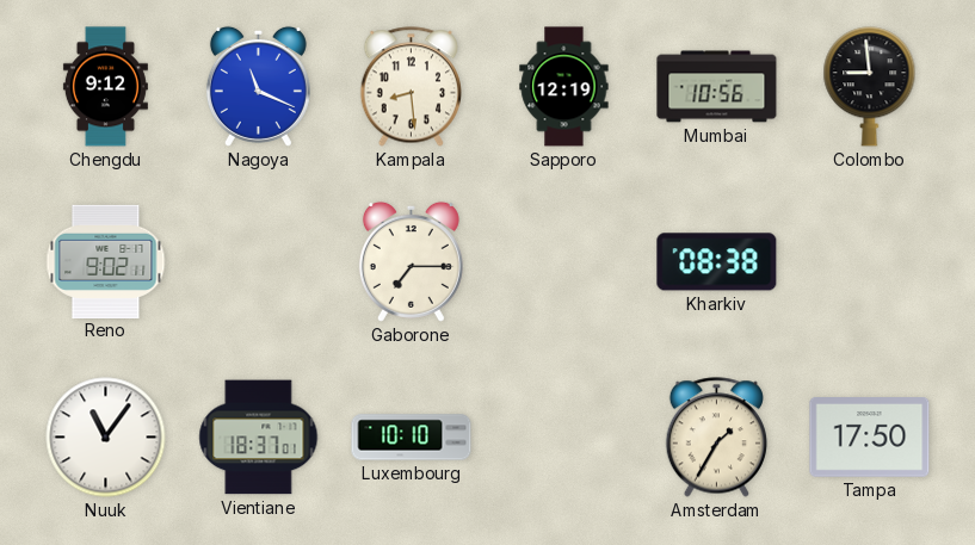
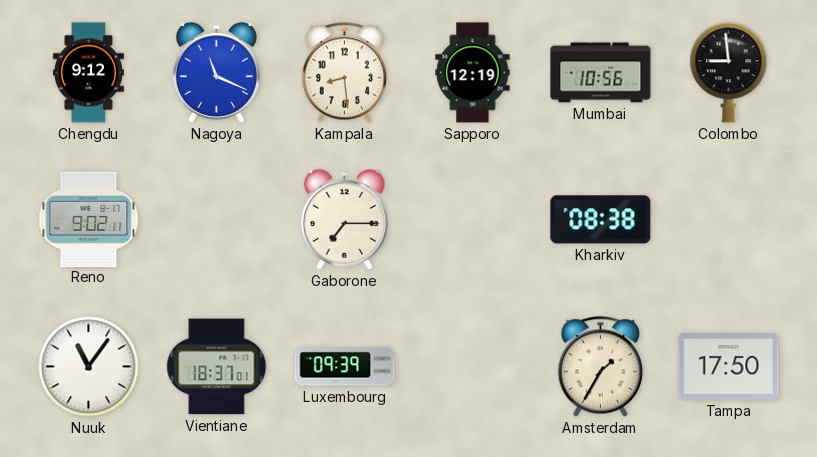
Luxembourg: 10:10 -> 09:39
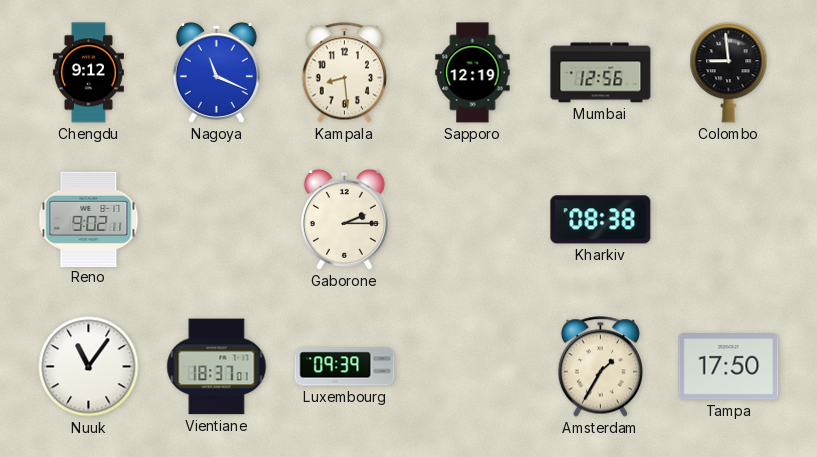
Mumbai: 10:56 -> 12:56
Gaborone: 7:15 -> 2:15
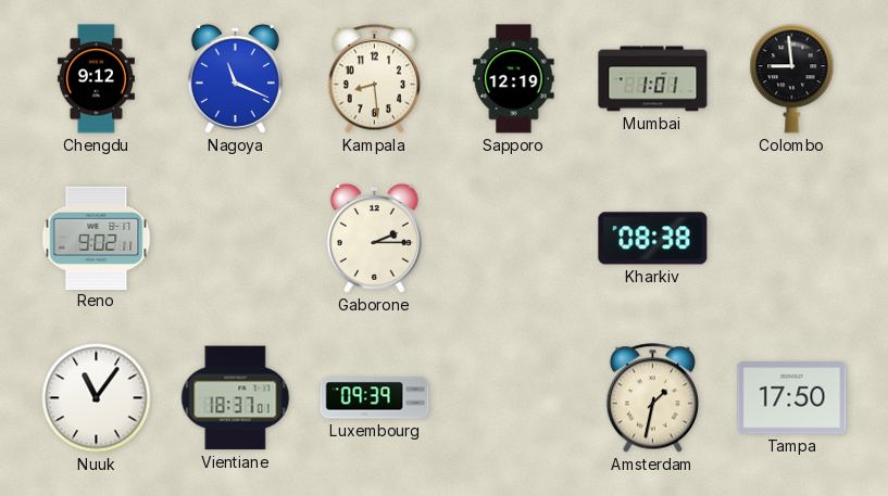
Mumbai: 12:56 -> 1:01
Amsterdam: 1:35 -> 1:32
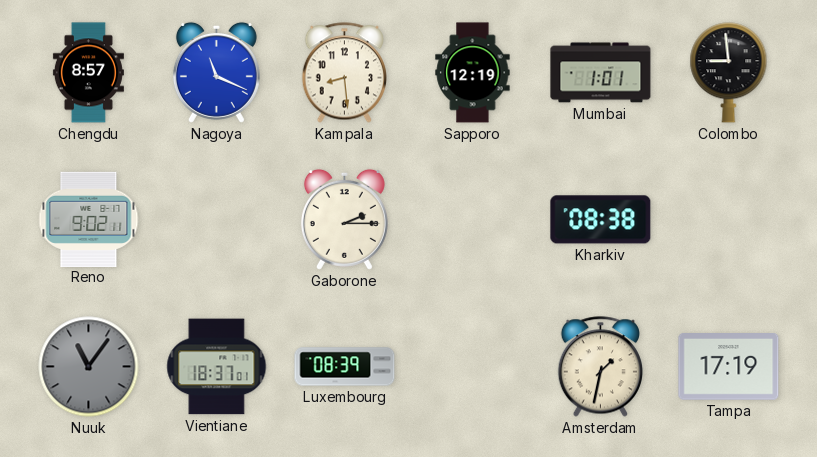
Chengdu: 9:12 -> 8:57
Nuuk dial: white -> grey
Luxembourg: 09:39 -> 08:39
Tampa: 17:50 -> 17:19
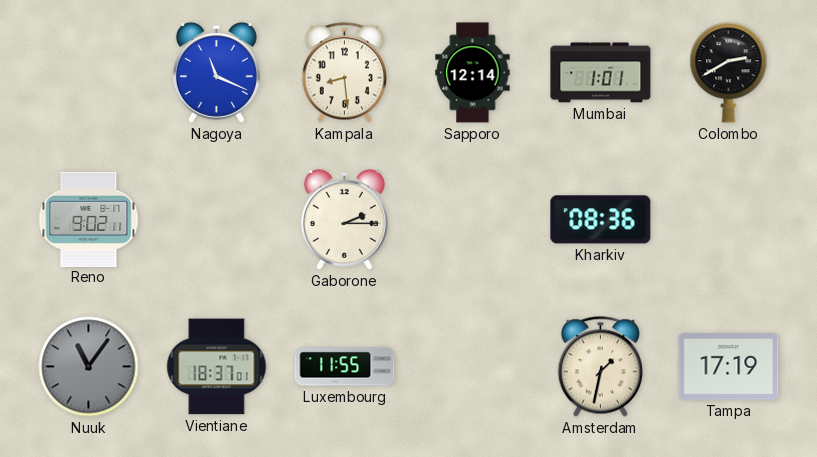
Chengdu: 8:57 -> none
Sapporo: 12:19 -> 12:14
Colombo: 8:59 -> 2:40
Kharkiv: 08:38 -> 08:36
Luxembourg: 08:39 -> 11:55
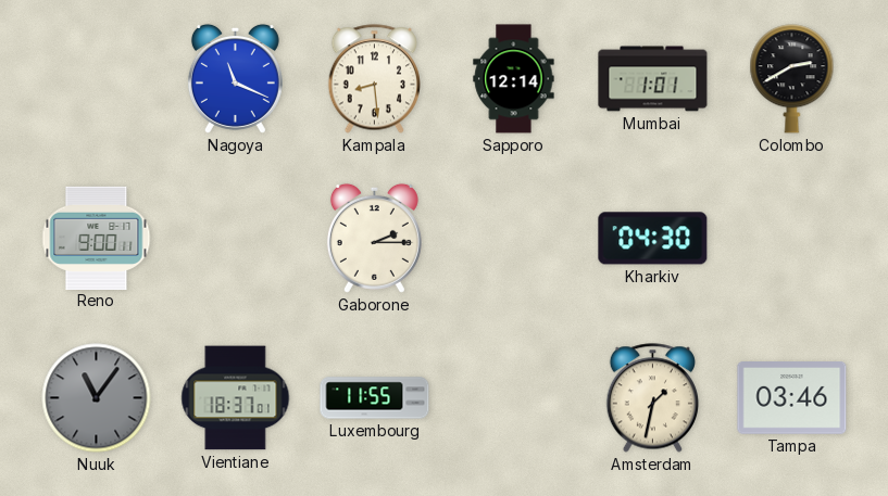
Reno: 9:02 -> 9:00
Kharkiv: 08:36 -> 04:30
Tampa: 17:19 -> 03:46
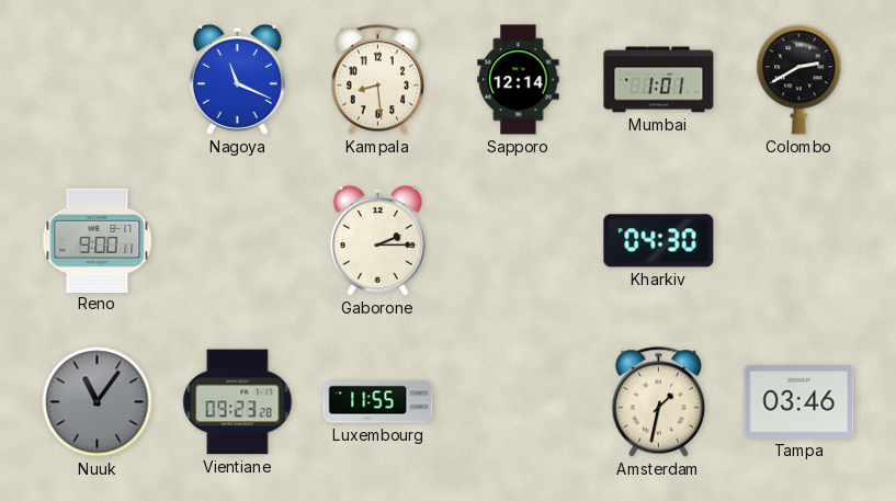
Vientiane: 18:37 -> 09:23
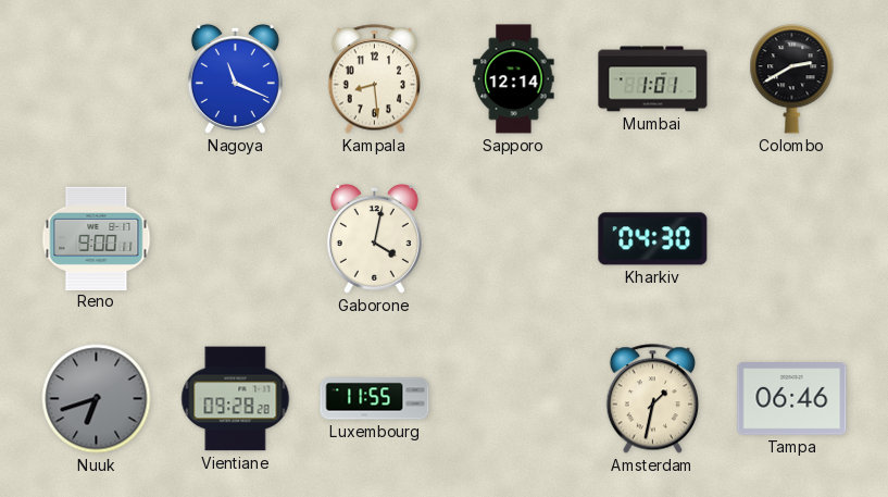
Gaborone: 2:15 -> 4:02
Nuuk: 11:06 -> 6:42
Vientiane: 09:23 -> 09:28
Tampa: 03:46 -> 06:46
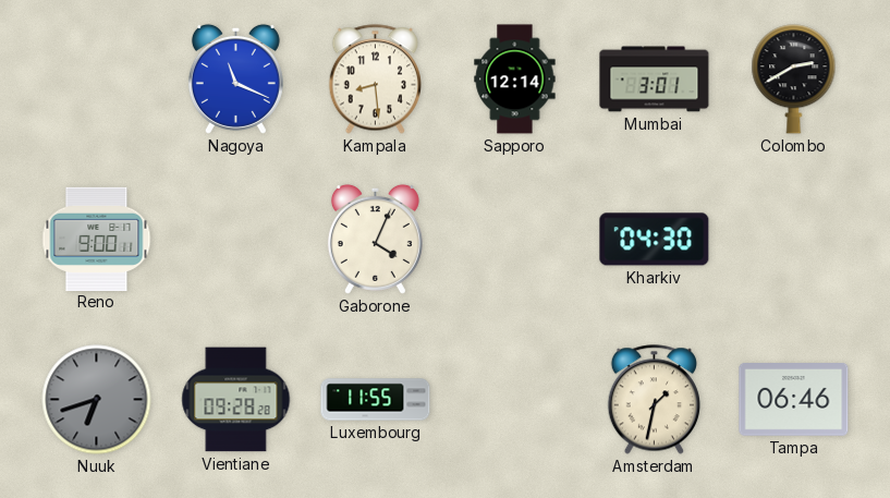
Mumbai: 1:01 -> 3:01
Gaborone: 4:02 -> 4:04
